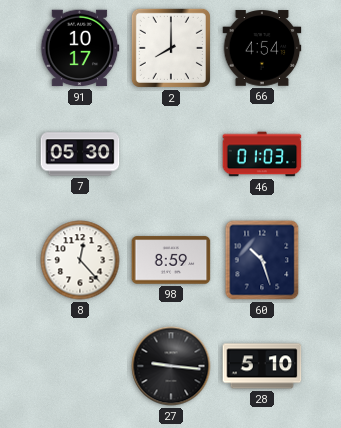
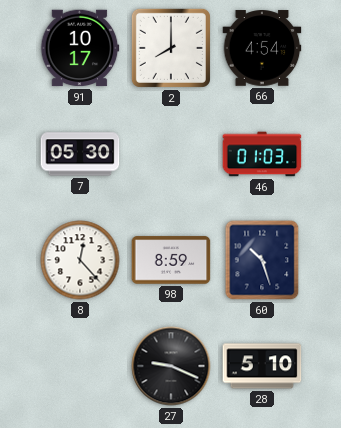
27: 9:16 -> 9:19
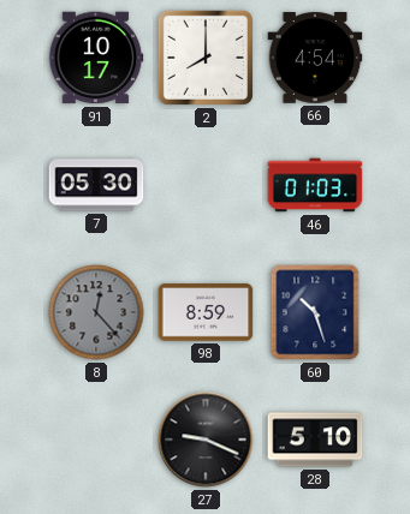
8 dial: white -> grey
